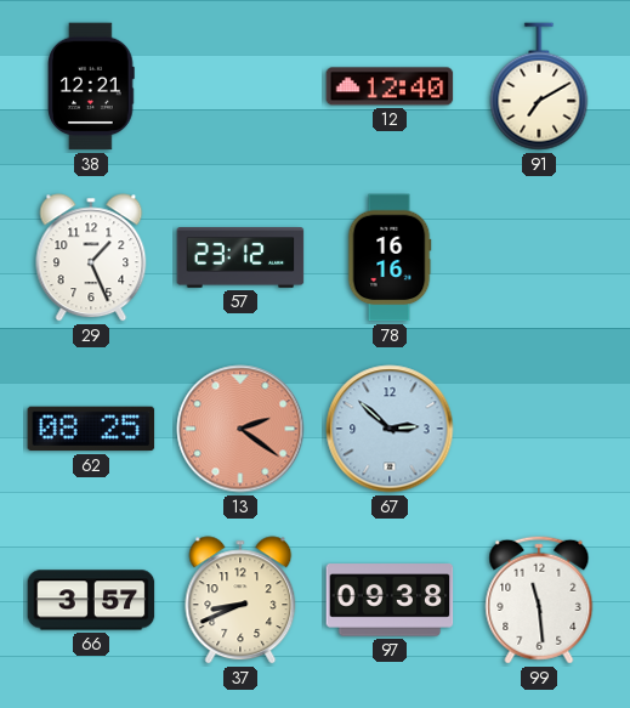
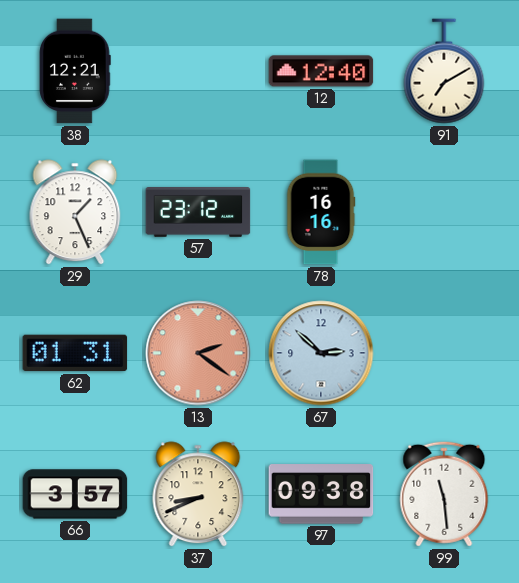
62: 08:25 -> 01:31
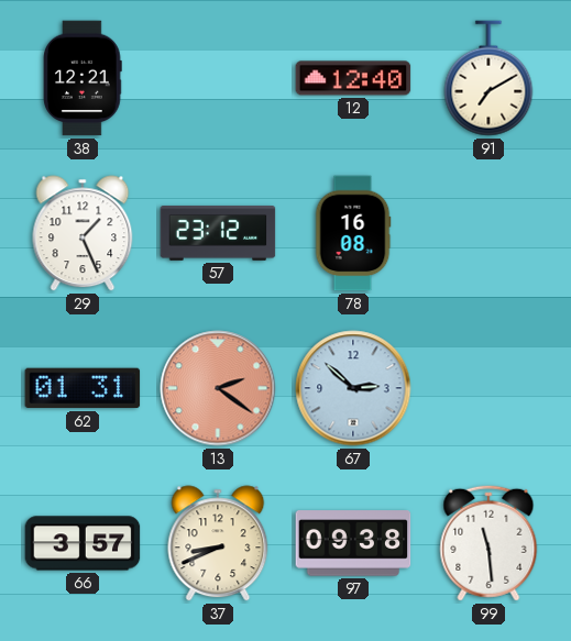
78: 16:16 -> 16:08
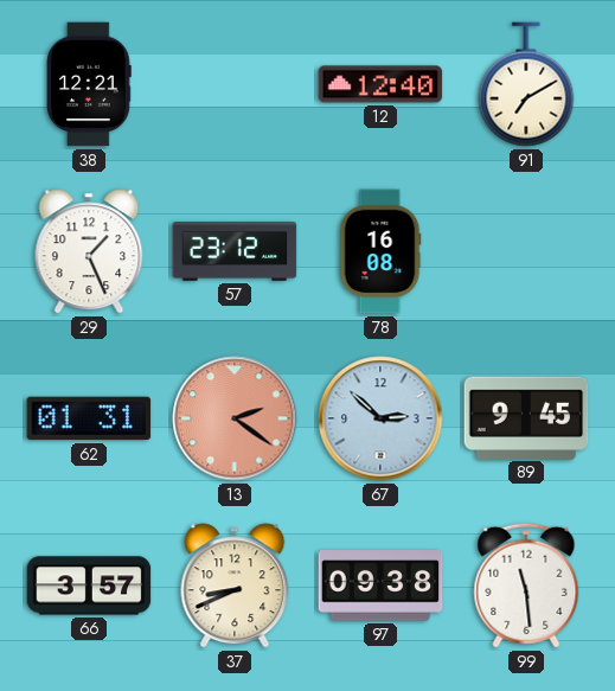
89: none -> 9:45
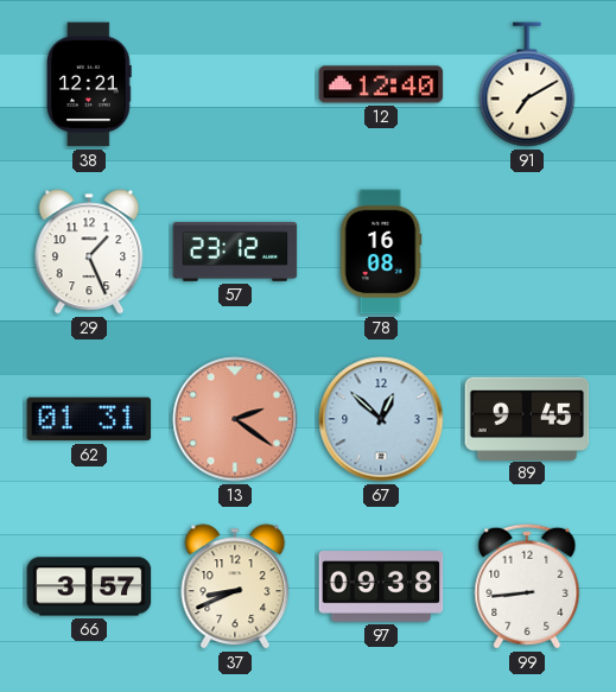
67: 2:52 -> 12:52
99: 11:29 -> 8:44
